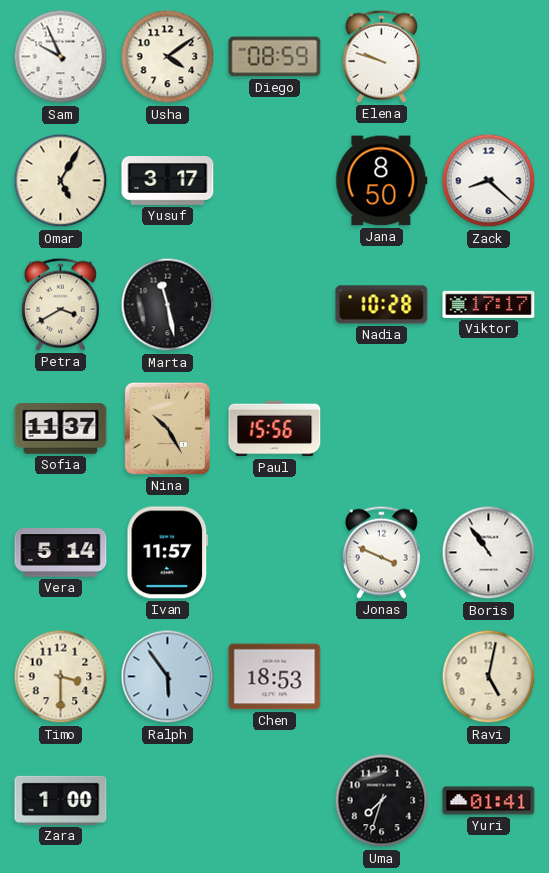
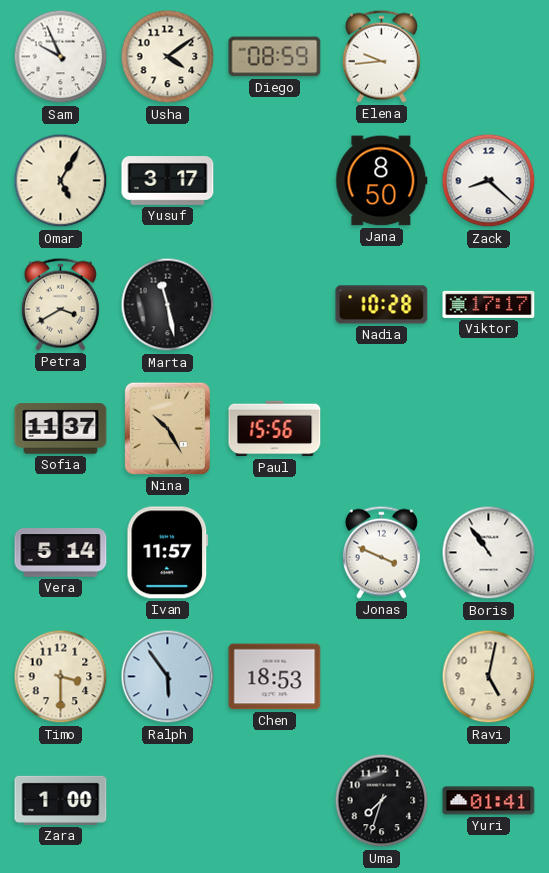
Elena: 9:48 -> 9:44
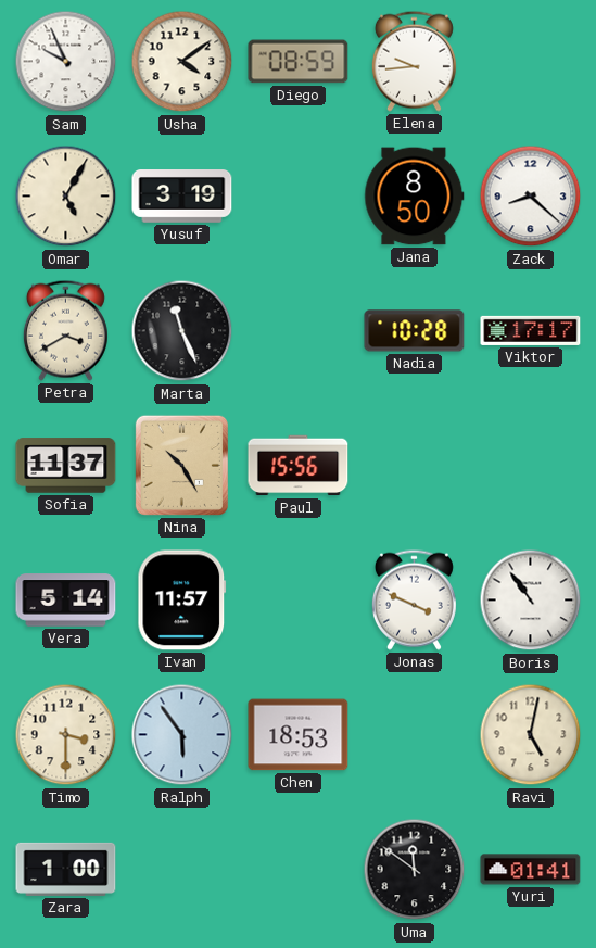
Yusuf: 3:17 -> 3:19
Marta: 11:28 -> 11:26
Uma: 7:33 -> 11:51
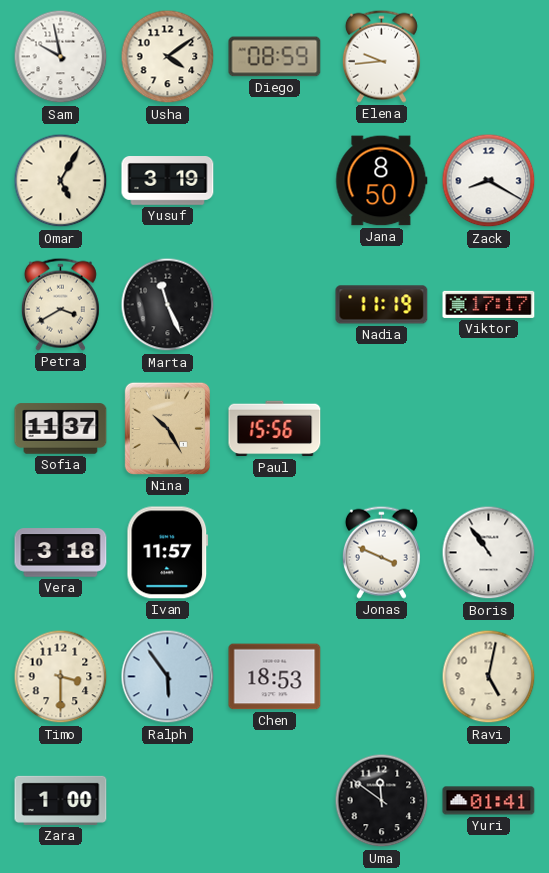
Sam: 9:56 -> 9:58
Zack: 8:22 -> 8:20
Nadia: 10:28 -> 11:19
Vera: 5:14 -> 3:18
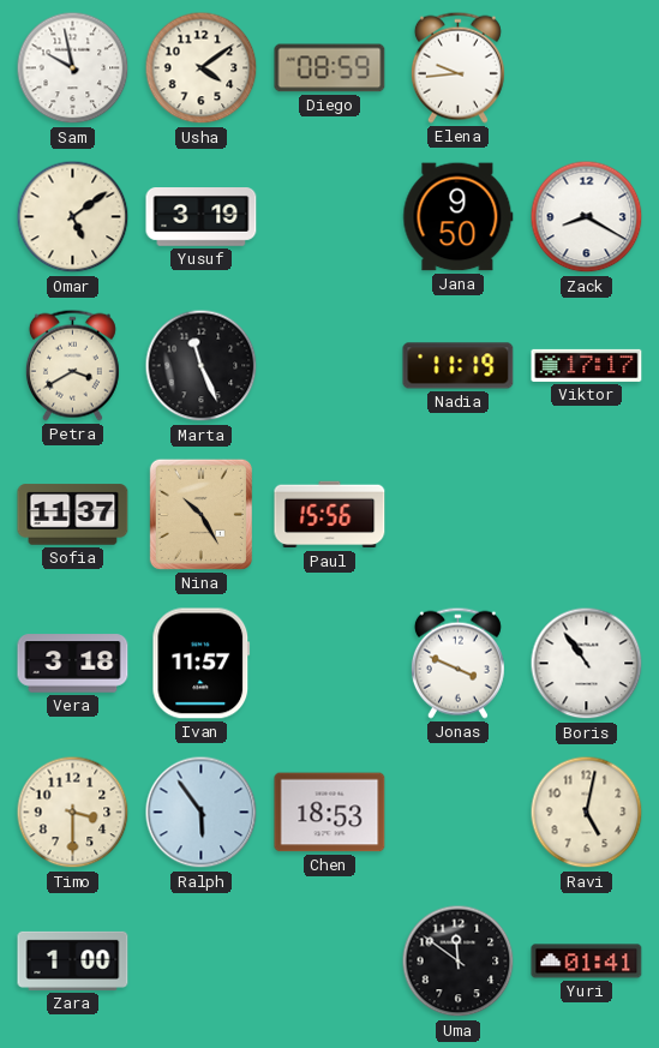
Omar: 5:05 -> 5:09
Jana: 8:50 -> 9:50
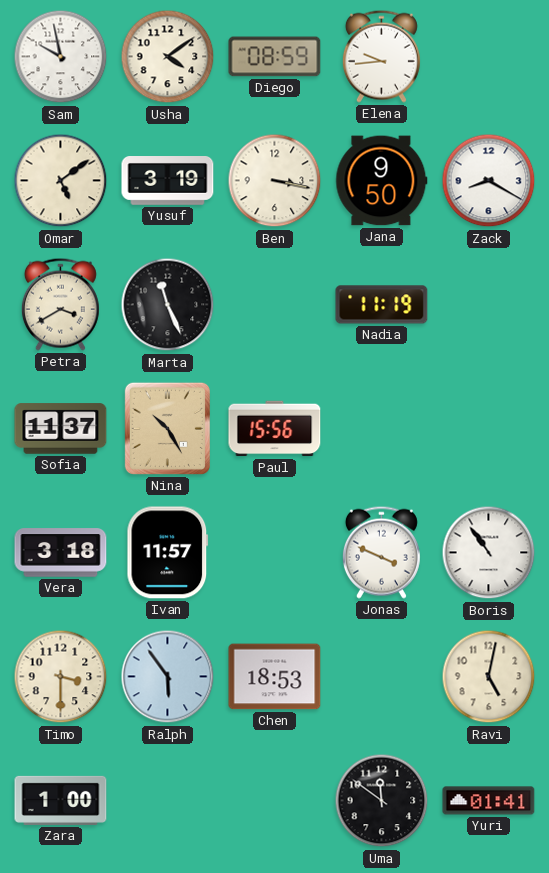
Ben: none -> 3:17
Viktor: 17:17 -> none
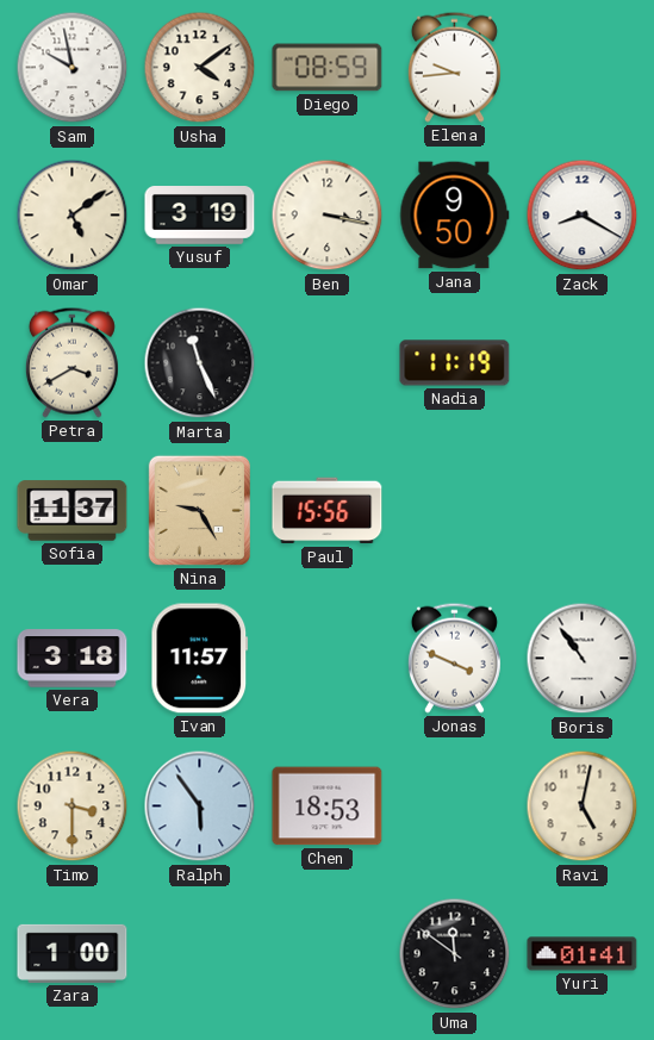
Nina: 10:25 -> 9:25
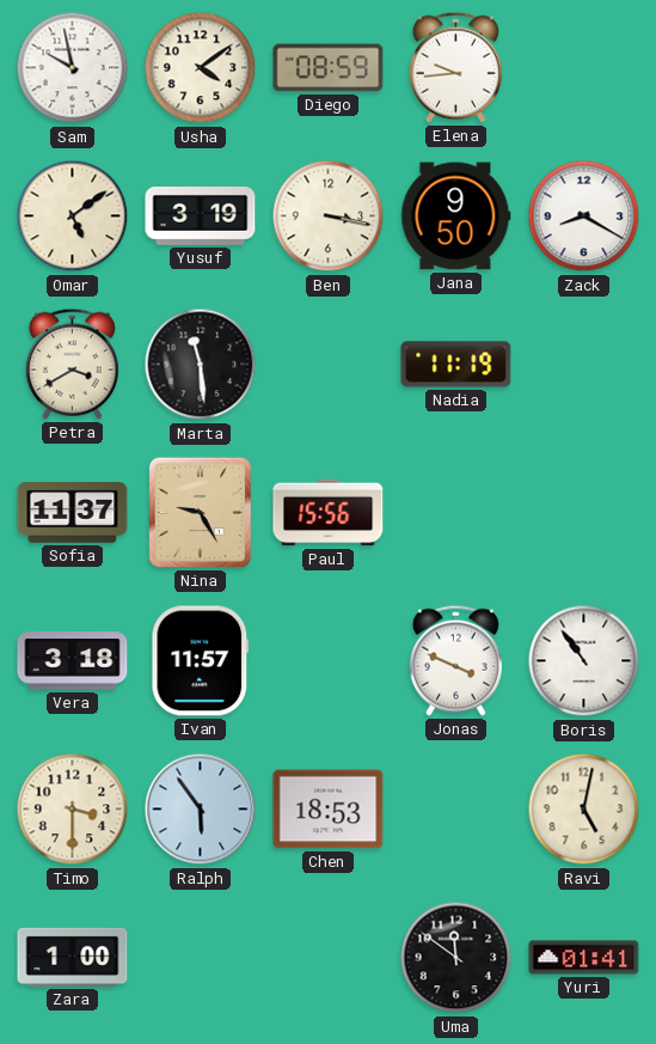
Marta: 11:26 -> 11:29
